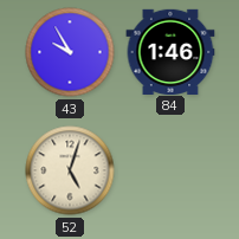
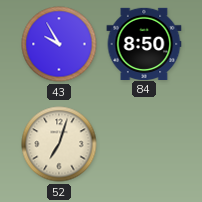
84: 1:46 -> 8:50
52: 5:03 -> 7:03
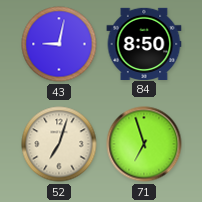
43: 9:55 -> 9:02
71: none -> 6:57
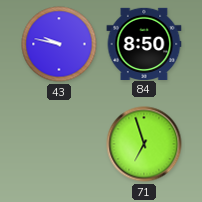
43: 9:02 -> 9:47
52: 7:03 -> none
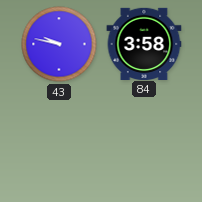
84: 8:50 -> 3:58
71: 6:57 -> none
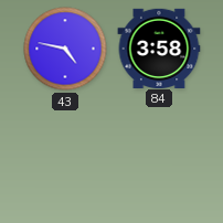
43: 9:47 -> 4:47
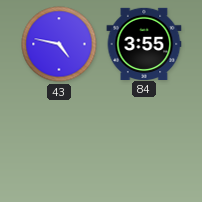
84: 3:58 -> 3:55
